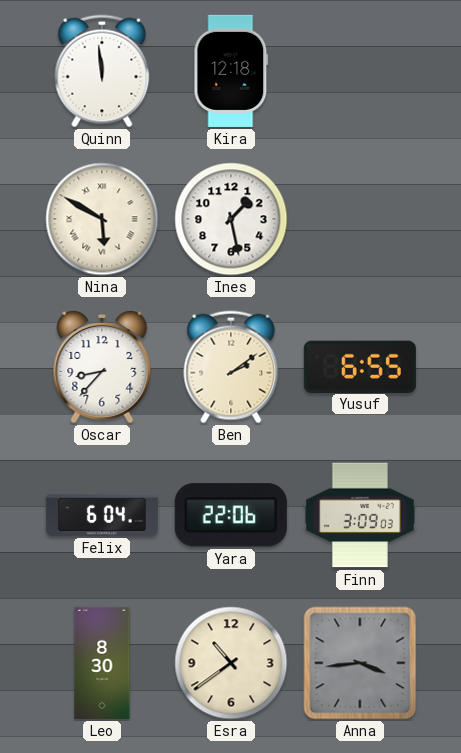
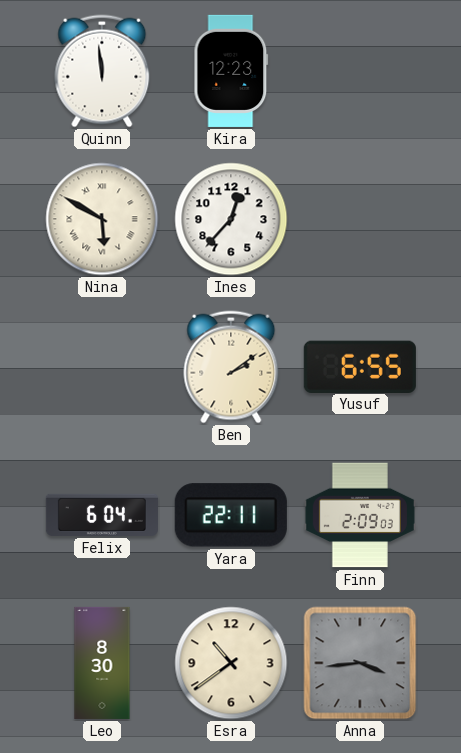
Kira: 12:18 -> 12:23
Ines: 1:28 -> 12:37
Oscar: 8:37 -> none
Yara: 22:06 -> 22:11
Finn: 3:09 -> 2:09
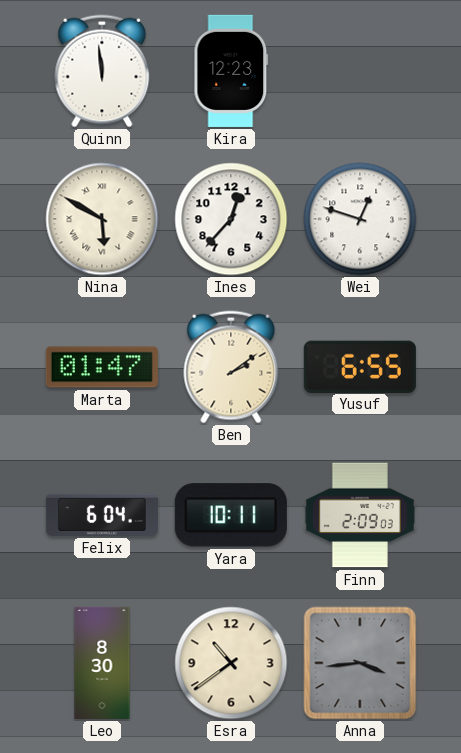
Wei: none -> 12:48
Marta: none -> 01:47
Yara: 22:11 -> 10:11
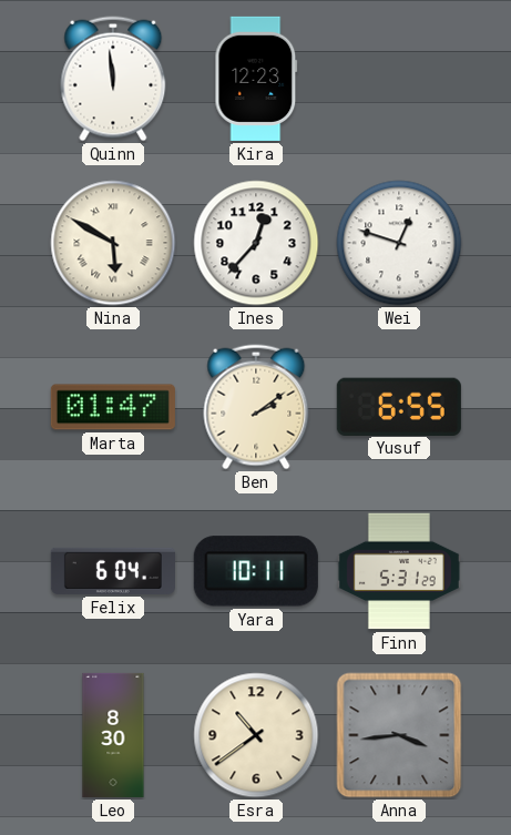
Finn: 2:09 -> 5:31
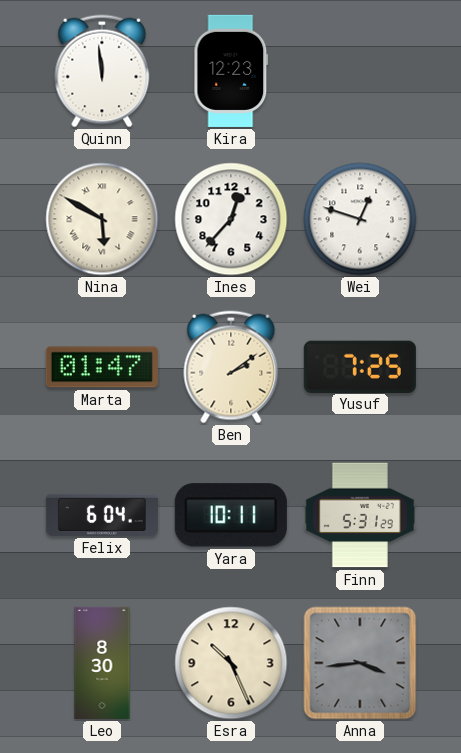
Yusuf: 6:55 -> 7:25
Esra: 10:39 -> 10:26
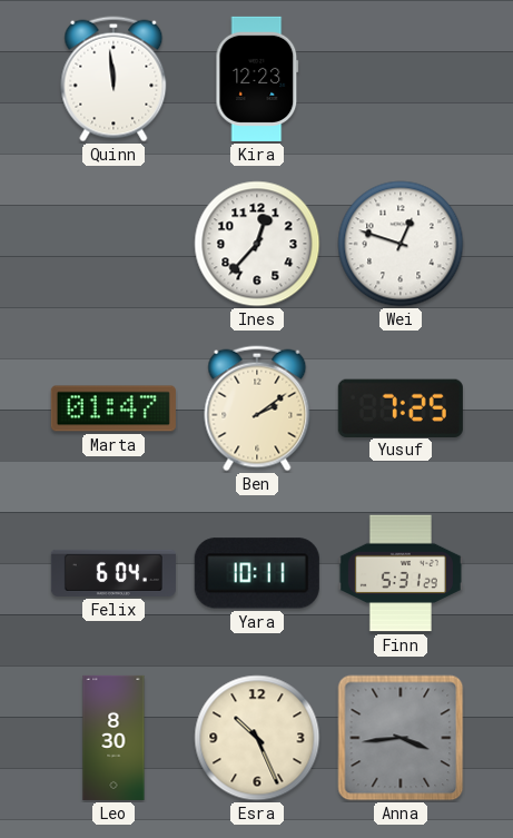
Nina: 5:50 -> none
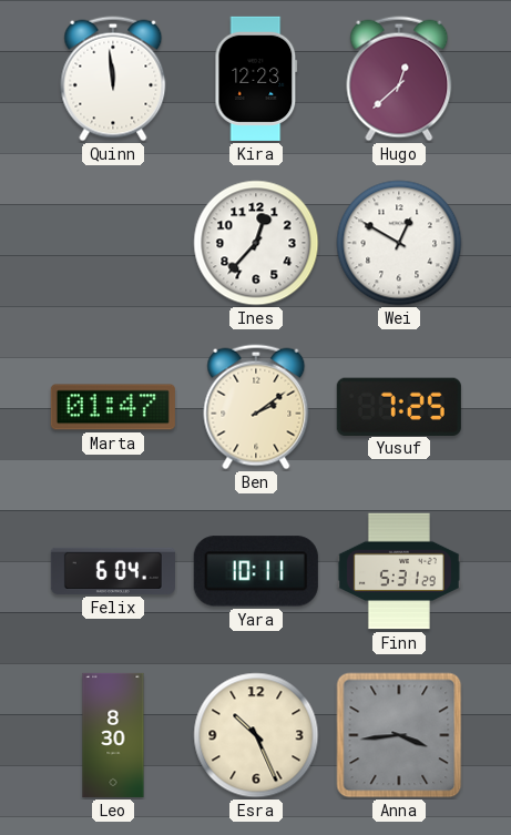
Hugo: none -> 12:38
Wei: 12:48 -> 12:50
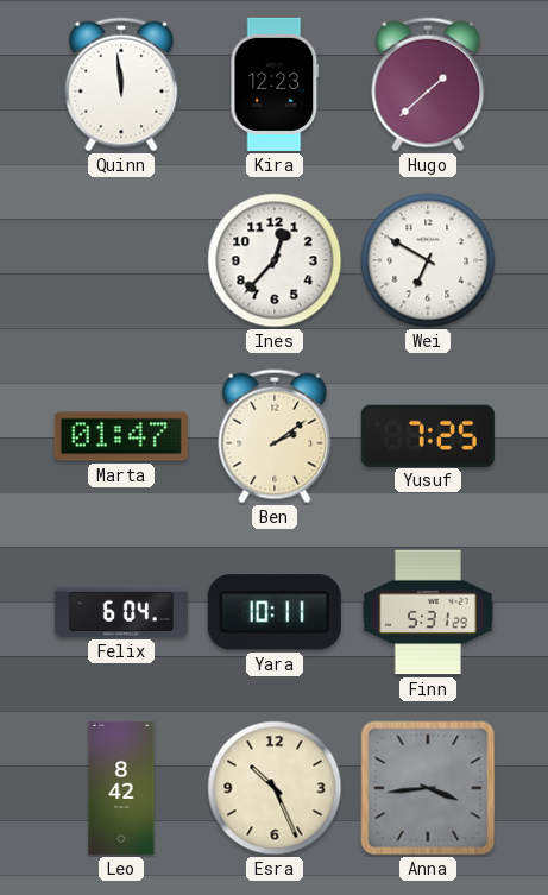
Hugo: 12:38 -> 1:38
Wei: 12:50 -> 6:50
Leo: 8:30 -> 8:42
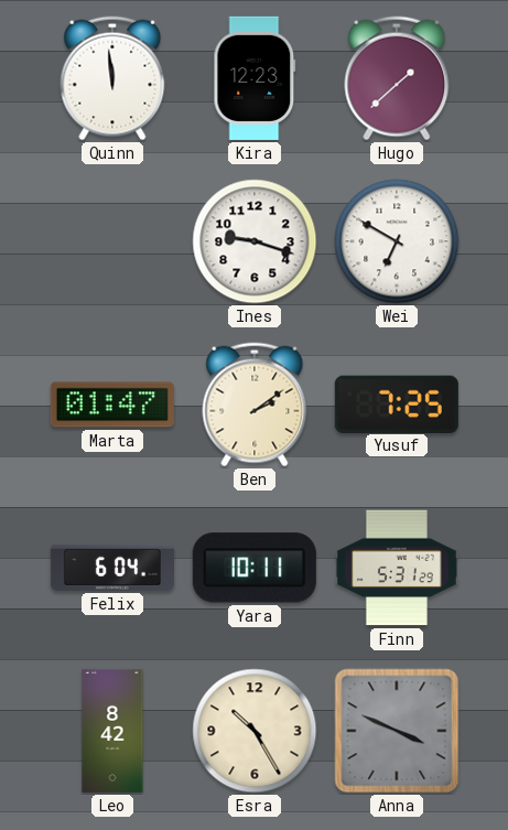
Ines: 12:37 -> 9:18
Esra: 10:26 -> 10:25
Anna: 3:44 -> 3:49
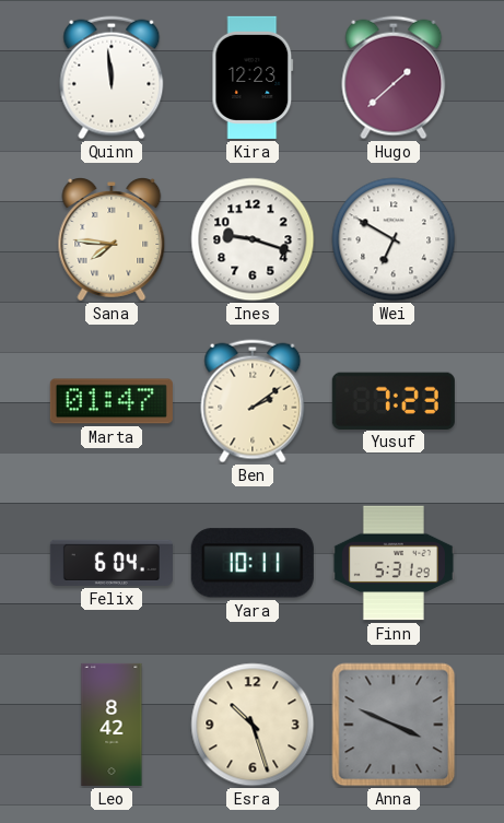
Sana: none -> 7:46
Yusuf: 7:25 -> 7:23
Esra: 10:25 -> 10:27
